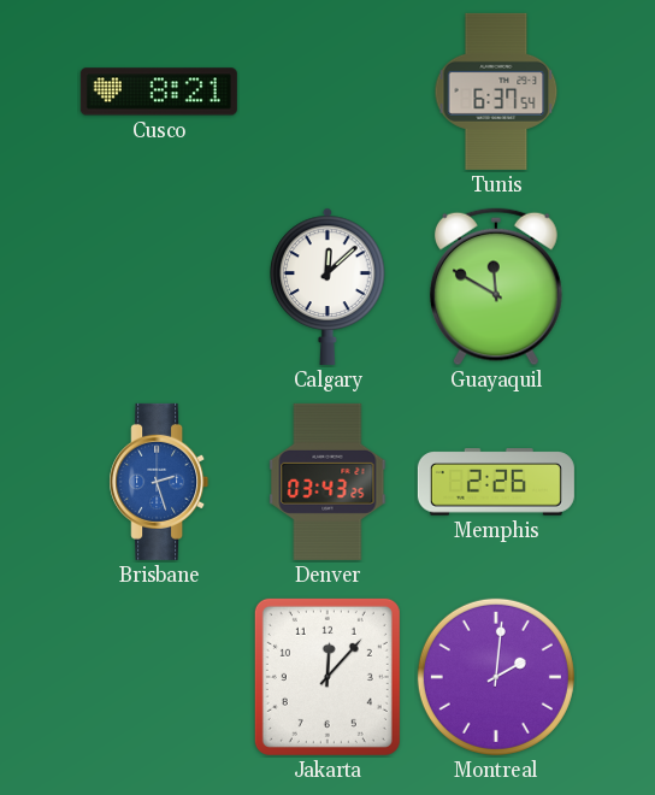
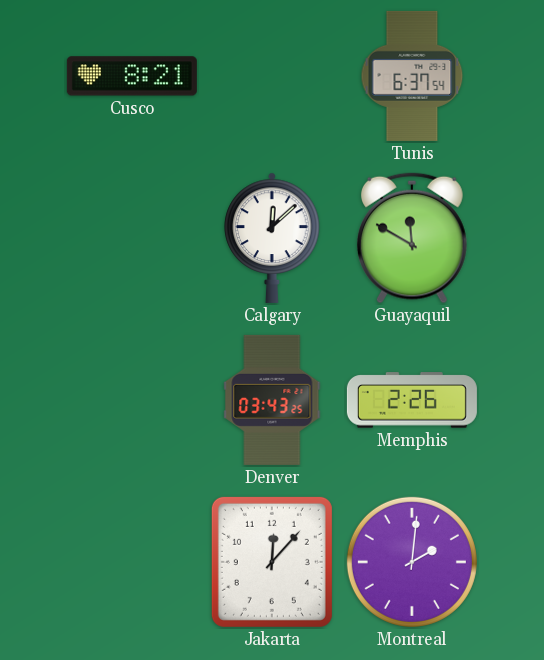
Brisbane: 2:27 -> none
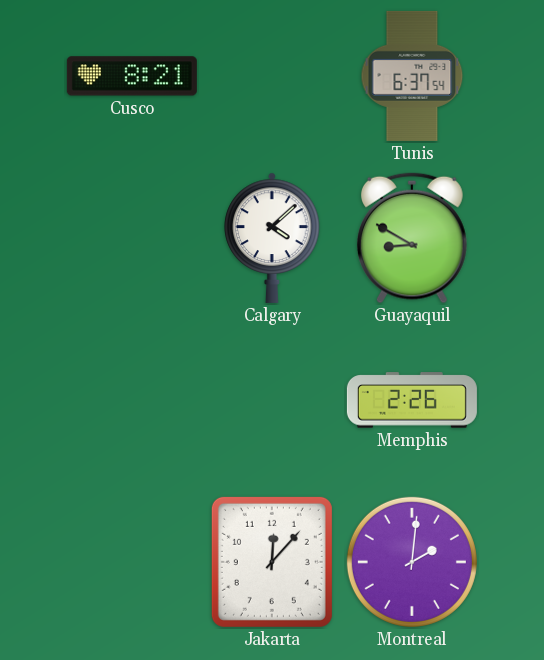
Calgary: 12:08 -> 4:08
Guayaquil: 11:50 -> 8:50
Denver: 03:43 -> none
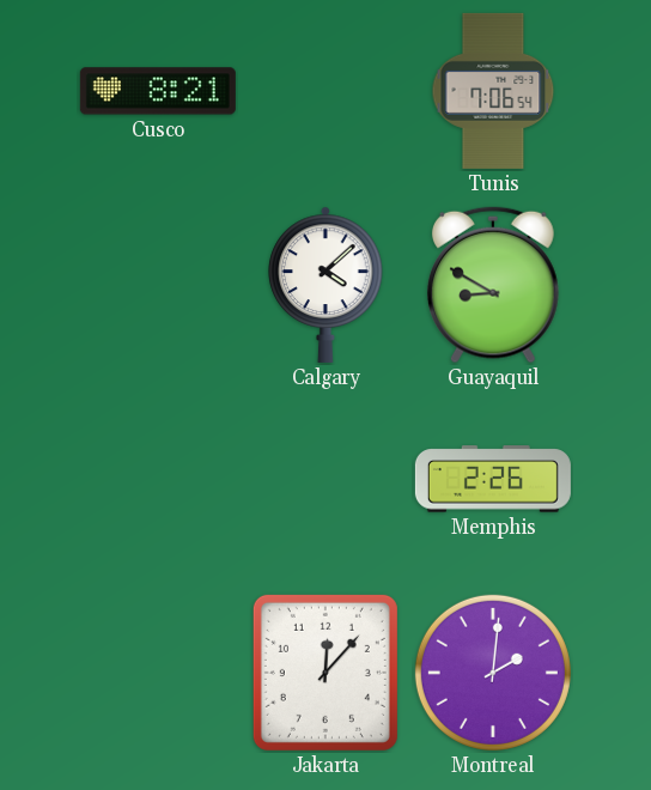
Tunis: 6:37 -> 7:06
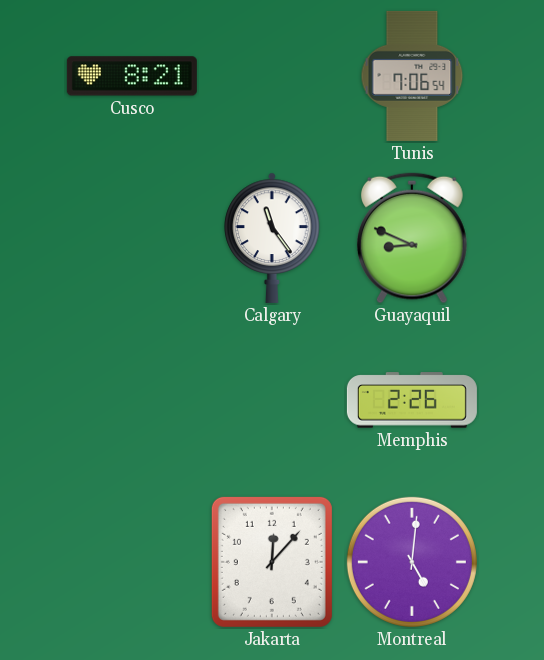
Calgary: 4:08 -> 11:24
Guayaquil: 8:50 -> 8:49
Montreal: 2:01 -> 5:01
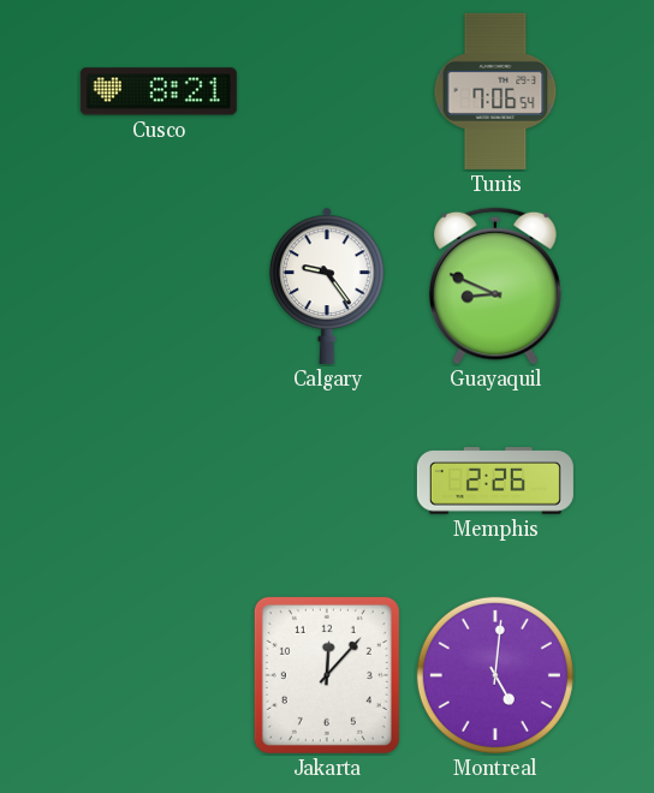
Calgary: 11:24 -> 9:24
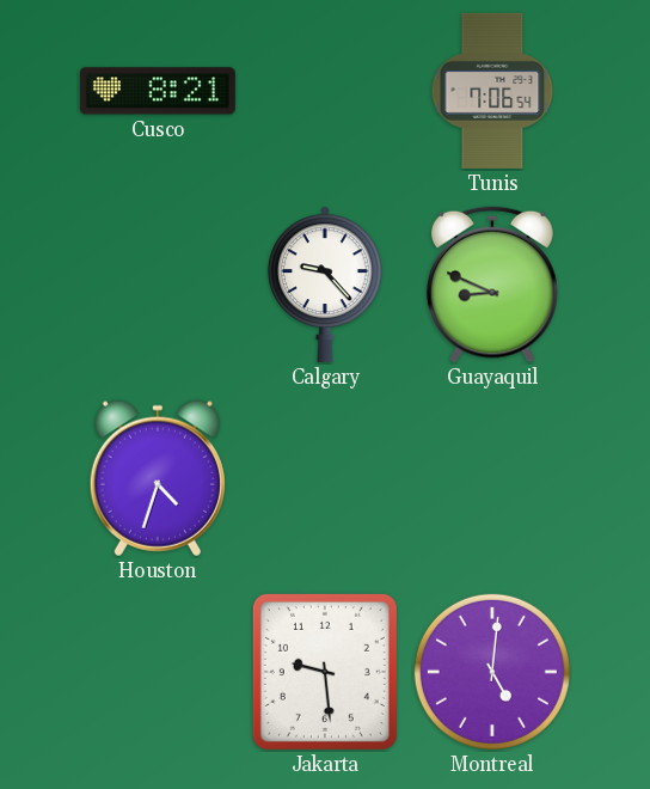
Calgary: 9:24 -> 9:23
Houston: none -> 4:33
Memphis: 2:26 -> none
Jakarta: 12:07 -> 9:29
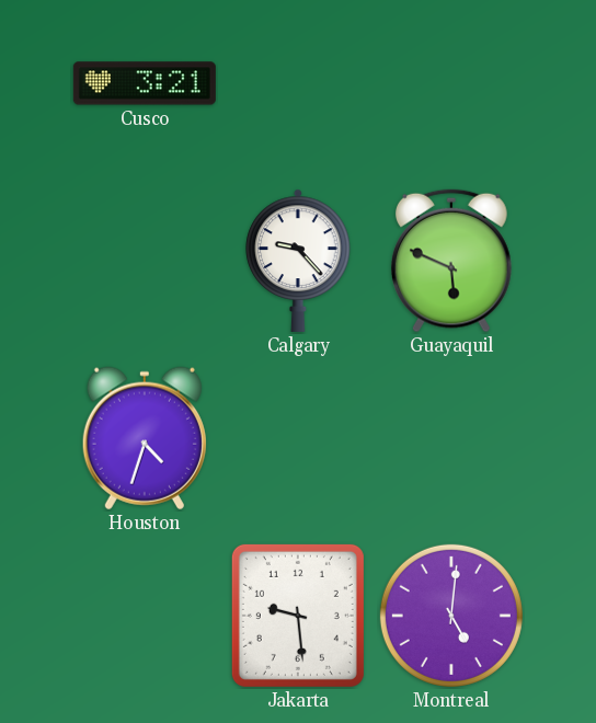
Cusco: 8:21 -> 3:21
Tunis: 7:06 -> none
Guayaquil: 8:49 -> 5:49
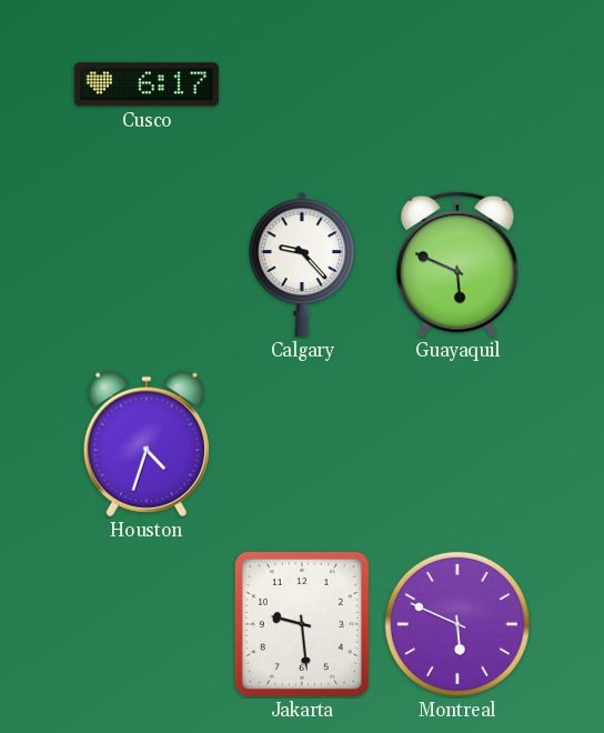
Cusco: 3:21 -> 6:17
Montreal: 5:01 -> 5:49
